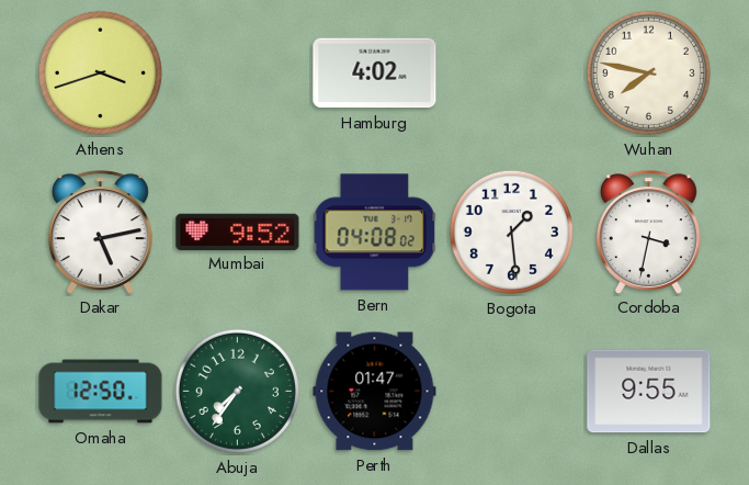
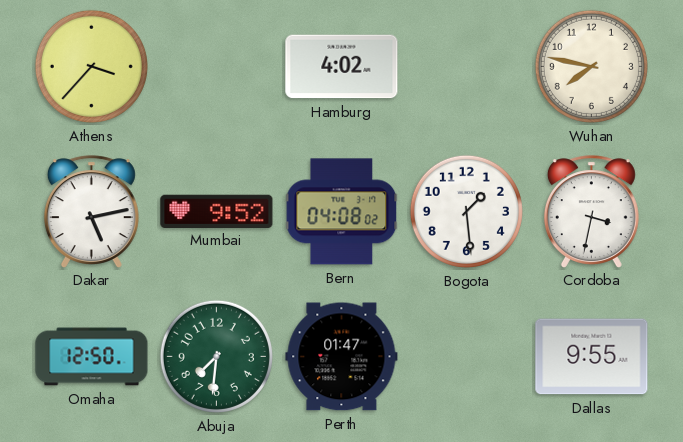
Athens: 3:42 -> 3:37
Abuja: 7:36 -> 7:31
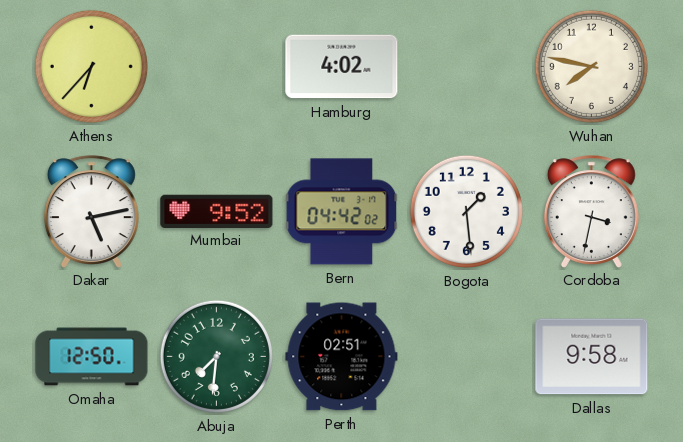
Athens: 3:37 -> 6:37
Bern: 04:08 -> 04:42
Perth: 01:47 -> 02:51
Dallas: 9:55 -> 9:58
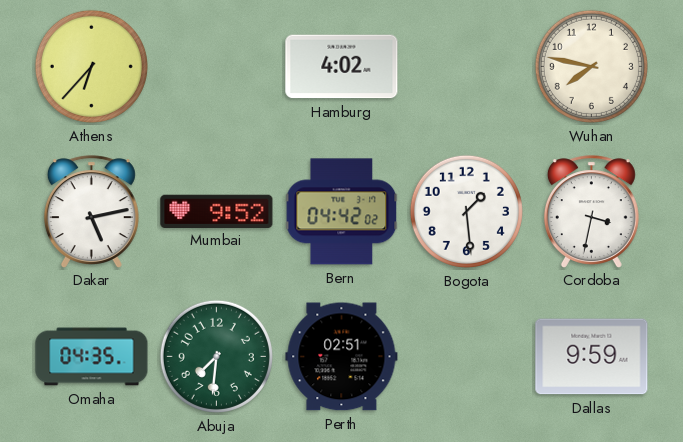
Omaha: 12:50 -> 04:35
Dallas: 9:58 -> 9:59
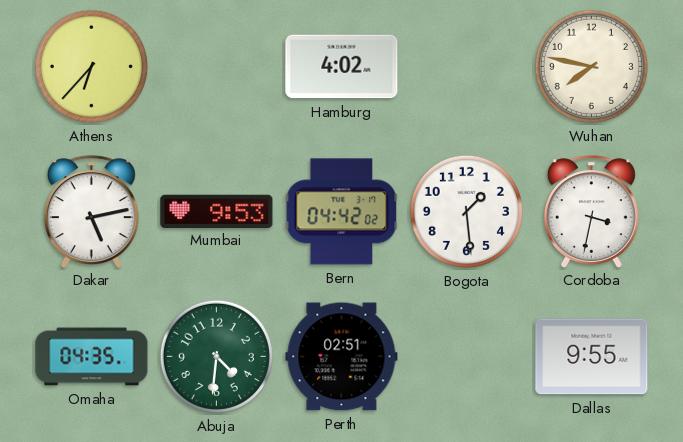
Mumbai: 9:52 -> 9:53
Abuja: 7:31 -> 4:31
Dallas: 9:59 -> 9:55
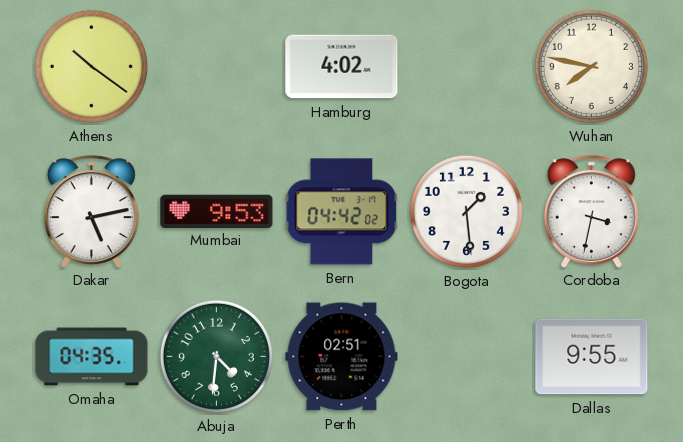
Athens: 6:37 -> 10:21
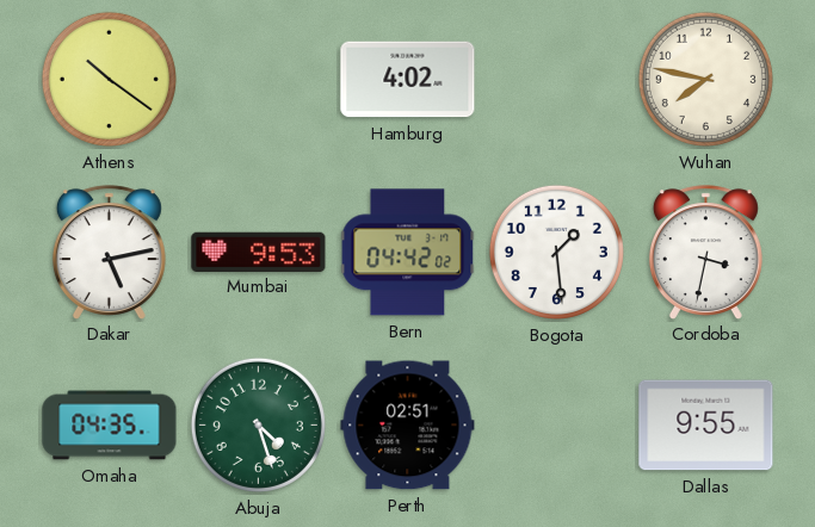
Abuja: 4:31 -> 4:27
